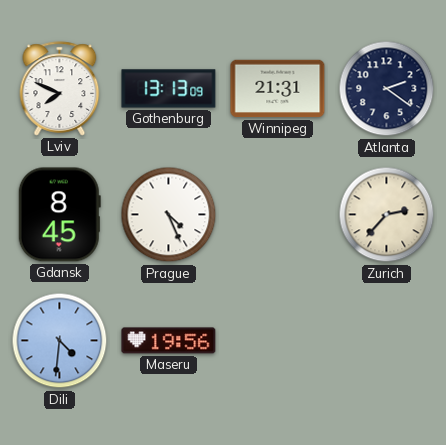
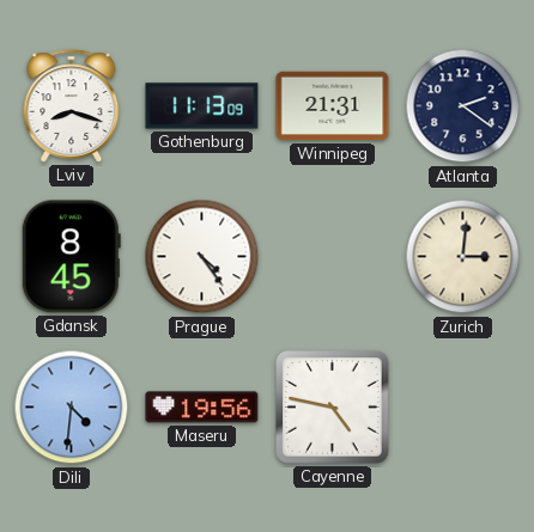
Lviv: 7:49 -> 8:18
Gothenburg: 13:13 -> 11:13
Prague: 4:26 -> 4:24
Zurich: 2:37 -> 3:01
Cayenne: none -> 4:47
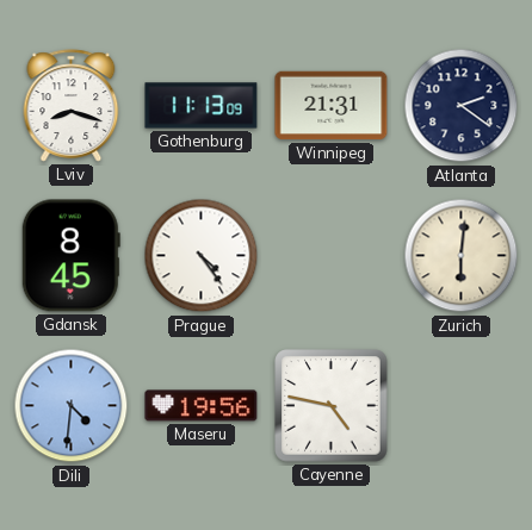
Zurich: 3:01 -> 6:01
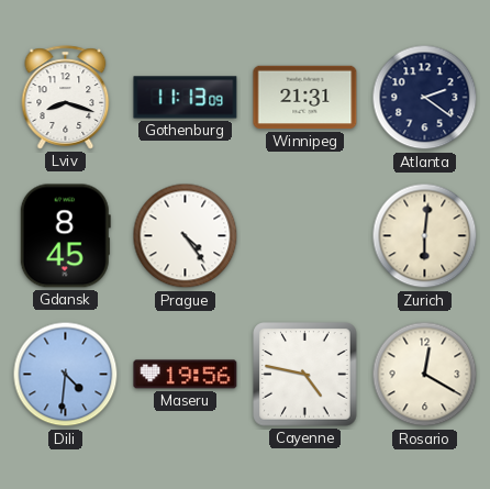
Rosario: none -> 12:20
